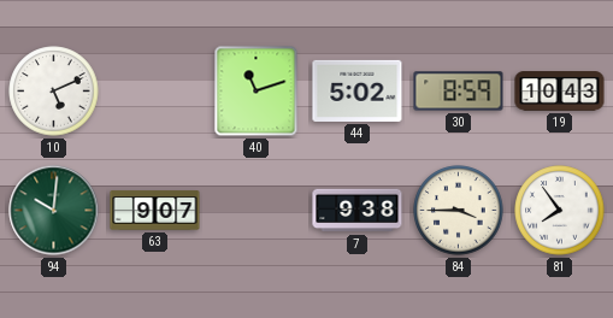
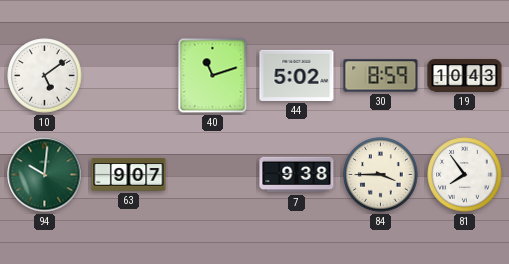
10: 5:11 -> 5:09
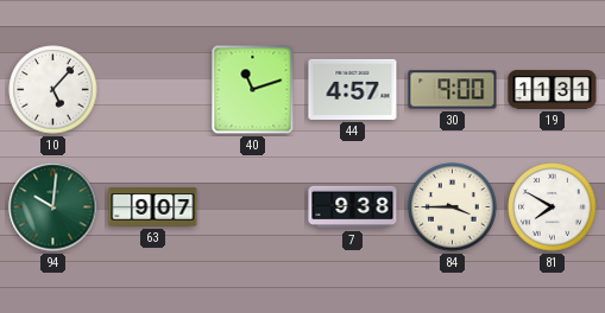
10: 5:09 -> 5:07
44: 5:02 -> 4:57
30: 8:59 -> 9:00
19: 10:43 -> 11:31
81: 7:54 -> 7:50
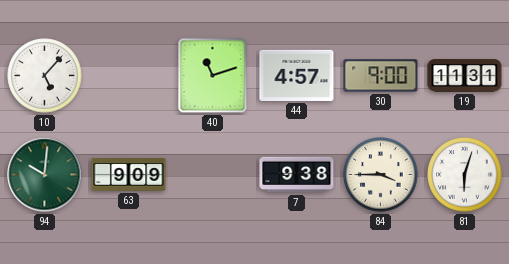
63: 9:07 -> 9:09
81: 7:50 -> 6:03
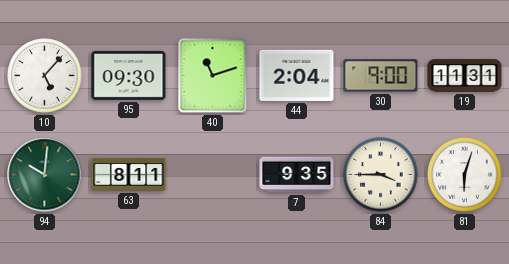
95: none -> 09:30
44: 4:57 -> 2:04
63: 9:09 -> 8:11
7: 9:38 -> 9:35
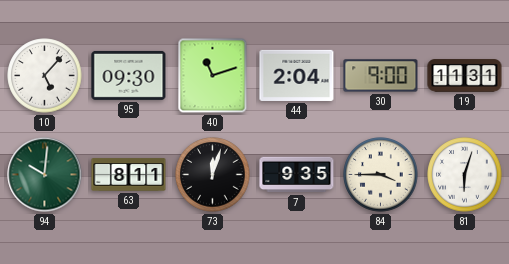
73: none -> 12:03
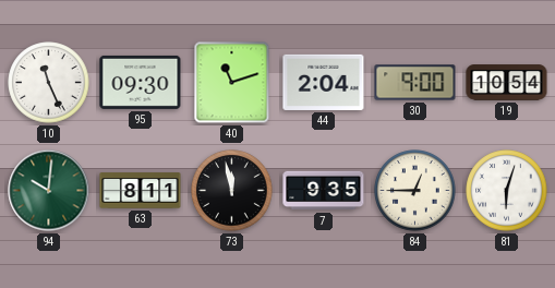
10: 5:07 -> 11:26
19: 11:31 -> 10:54
73: 12:03 -> 11:58
84: 3:45 -> 12:45
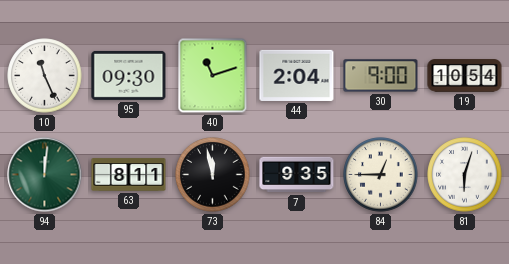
94: 10:01 -> 12:01
